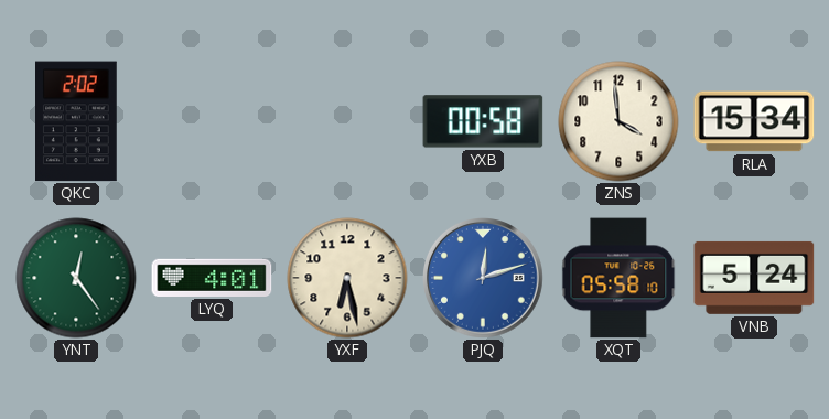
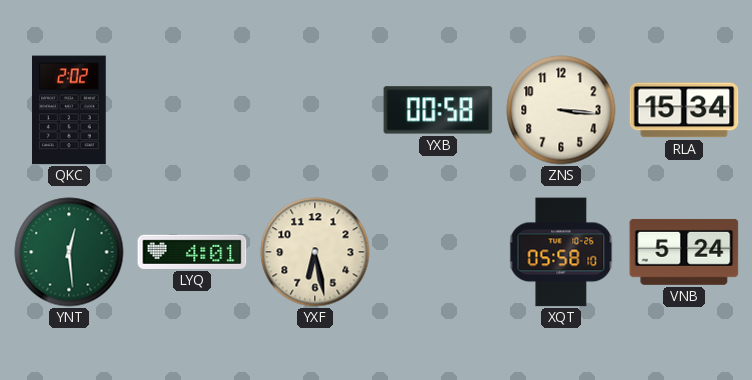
ZNS: 3:59 -> 3:16
YNT: 12:24 -> 12:29
PJQ: 12:12 -> none
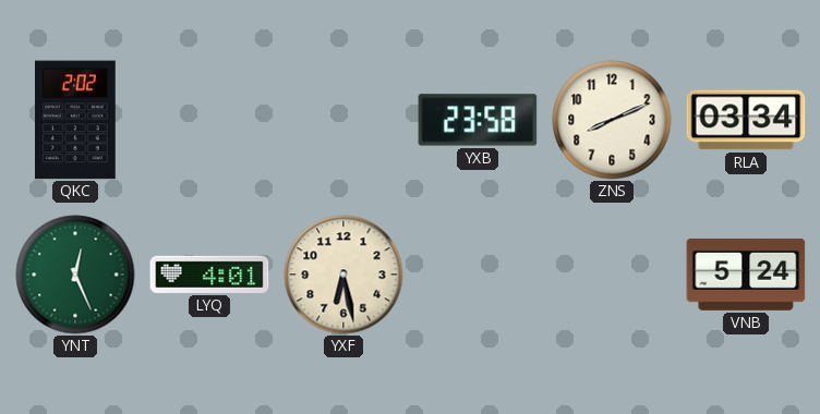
YXB: 00:58 -> 23:58
ZNS: 3:16 -> 8:11
RLA: 15:34 -> 03:34
YNT: 12:29 -> 12:26
XQT: 05:58 -> none
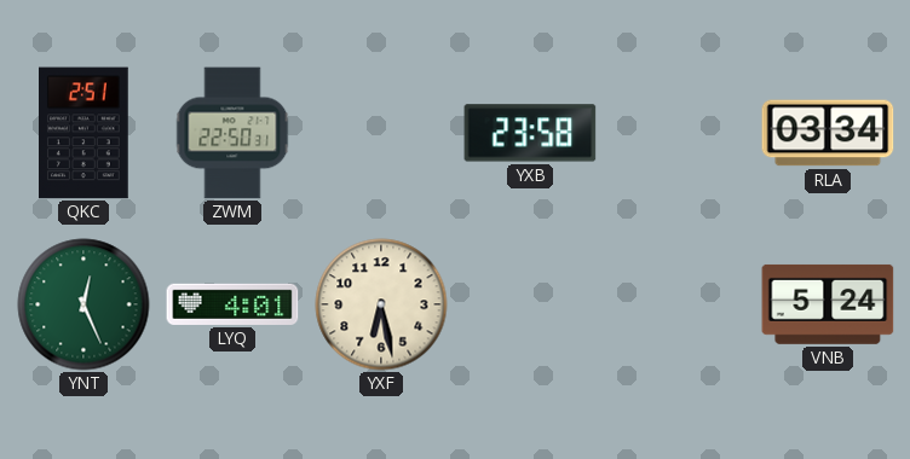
QKC: 2:02 -> 2:51
ZWM: none -> 22:50
ZNS: 8:11 -> none
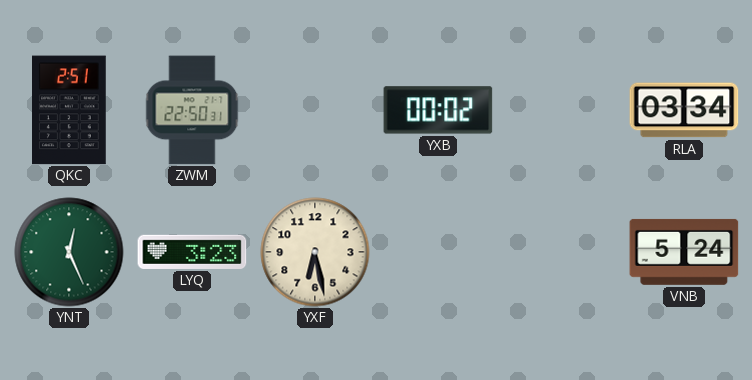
YXB: 23:58 -> 00:02
LYQ: 4:01 -> 3:23
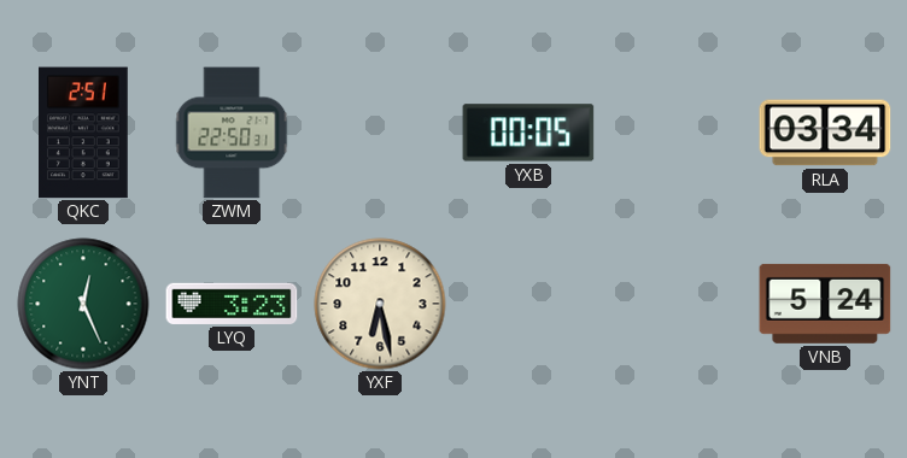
YXB: 00:02 -> 00:05
